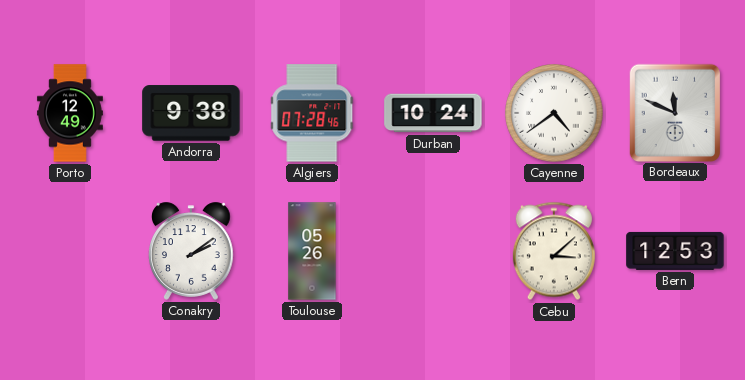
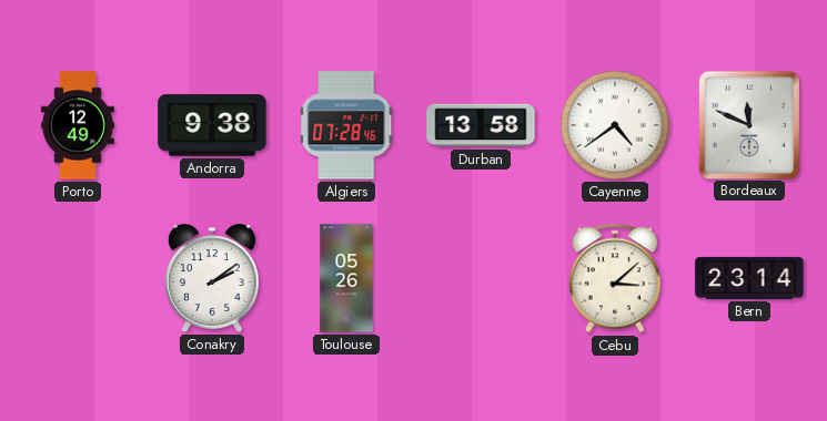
Durban: 10:24 -> 13:58
Bern: 12:53 -> 23:14
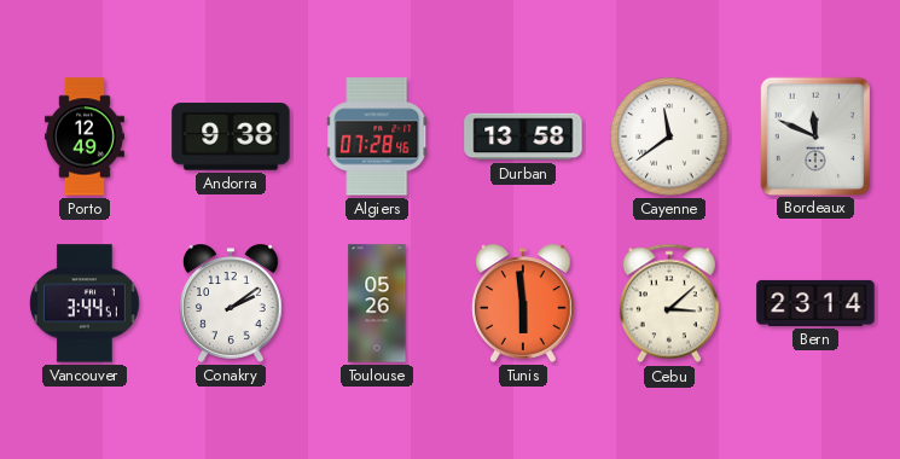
Cayenne: 4:39 -> 11:39
Vancouver: none -> 3:44
Tunis: none -> 5:59
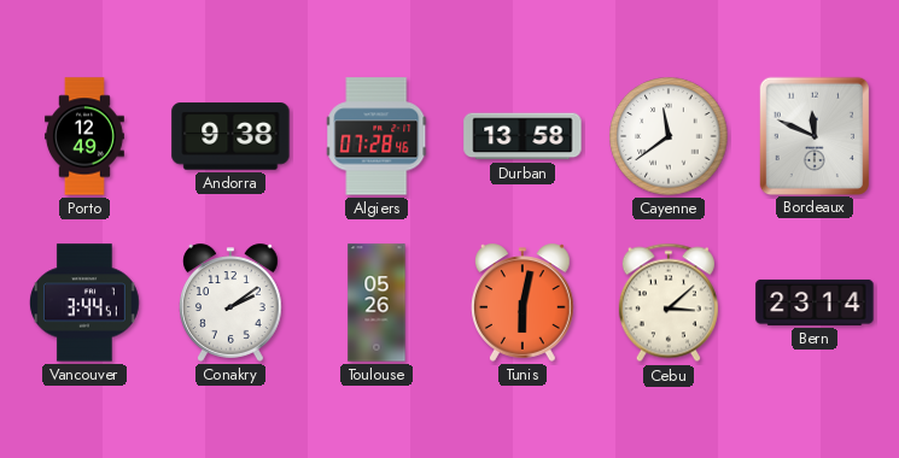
Tunis: 5:59 -> 6:02
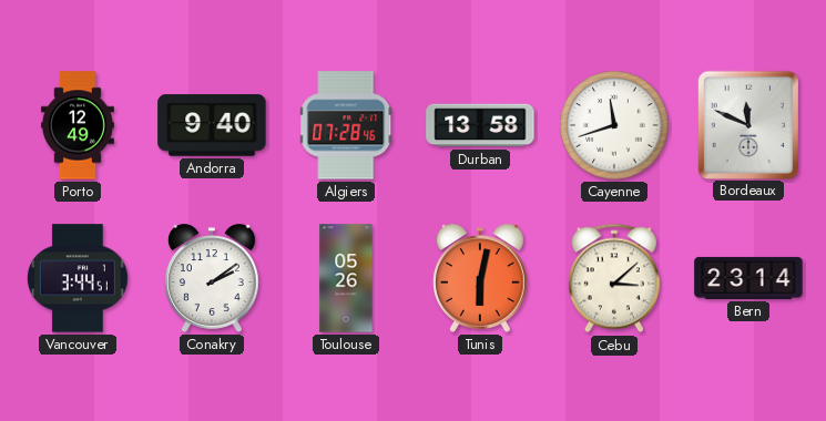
Andorra: 9:38 -> 9:40
Cayenne: 11:39 -> 11:42
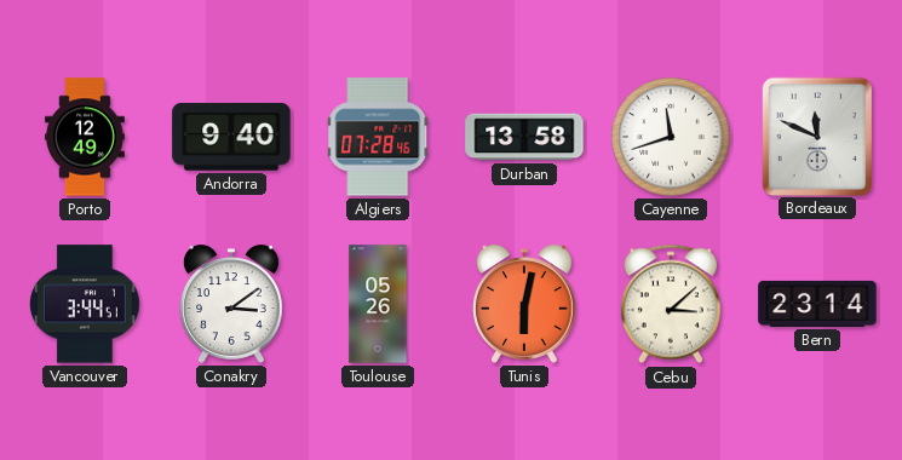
Conakry: 2:09 -> 3:09
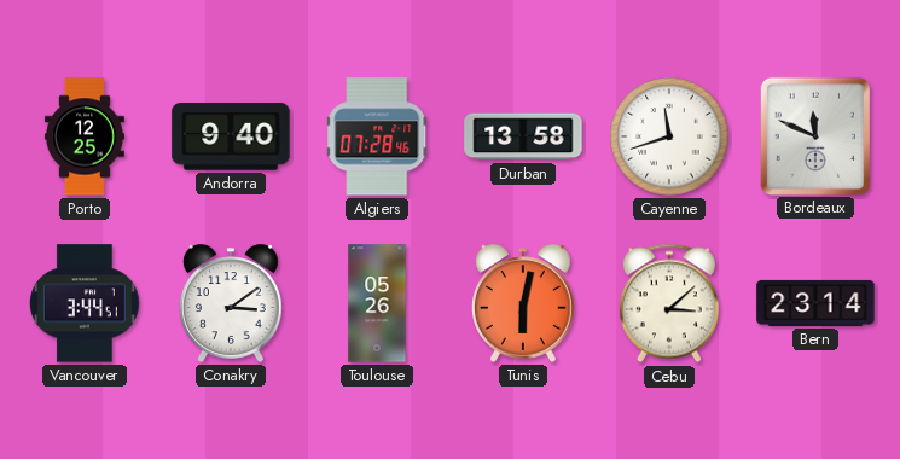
Porto: 12:49 -> 12:25
